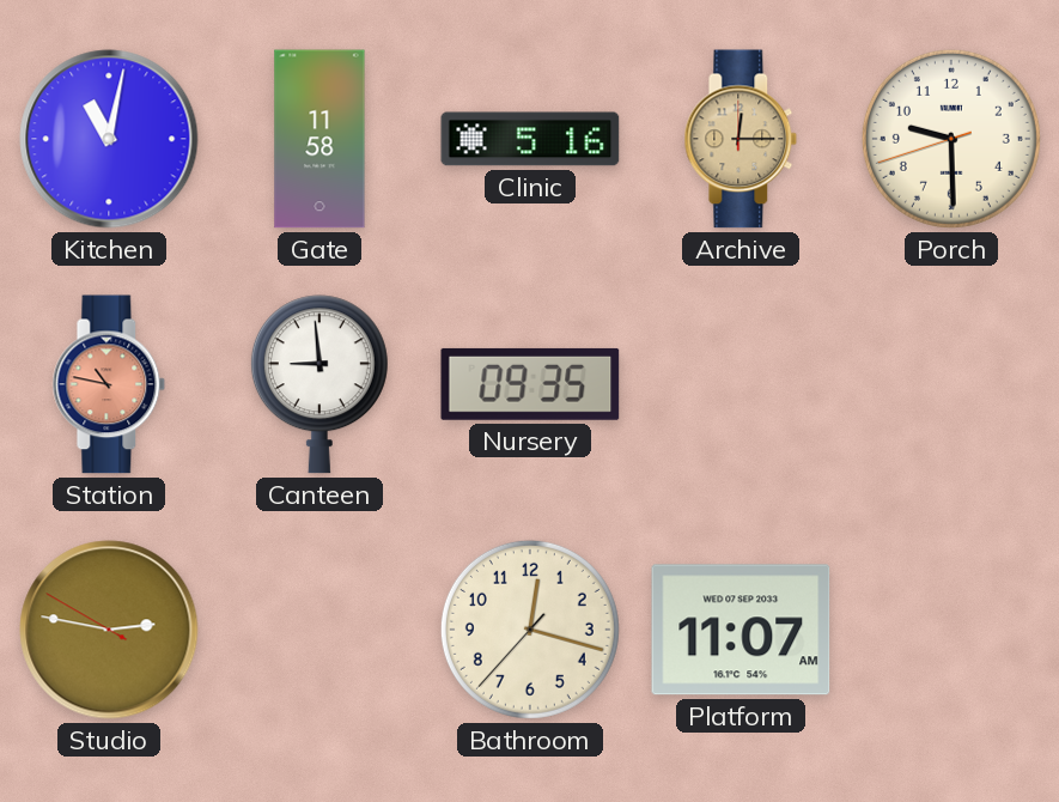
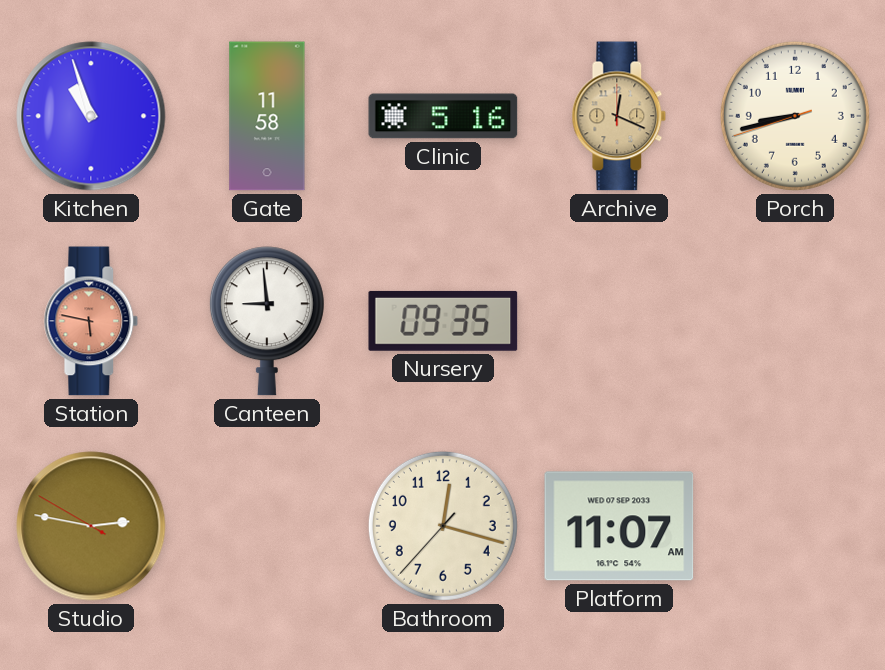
Kitchen: 11:02 -> 10:57
Archive: 12:15 -> 12:19
Porch: 9:29 -> 8:42
Station: 10:47 -> 5:47
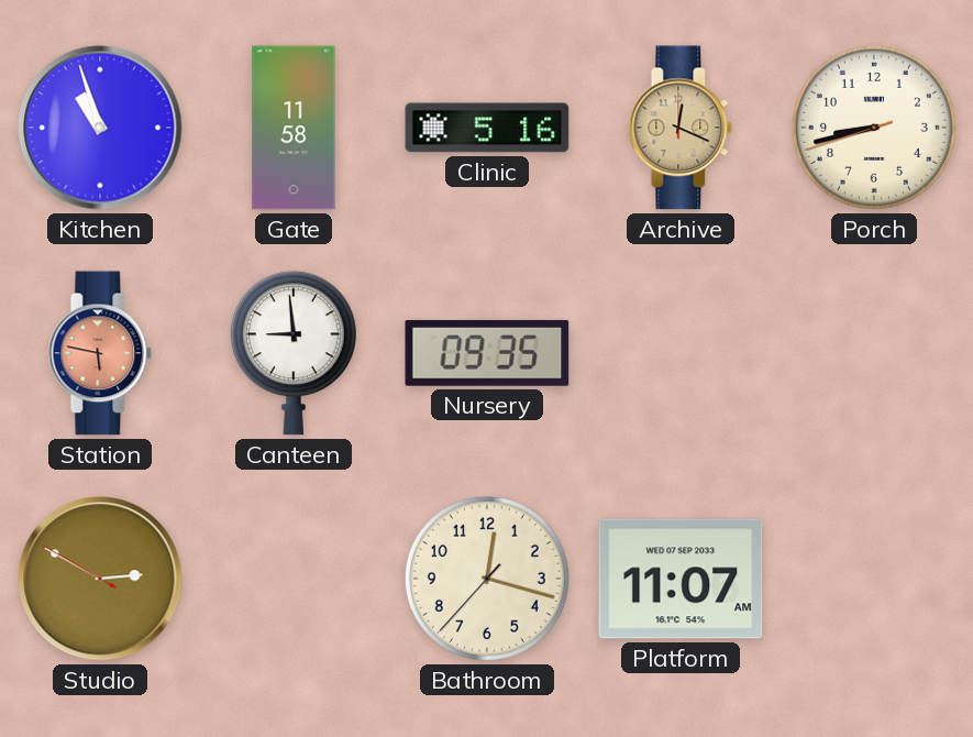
Studio: 2:46 -> 2:49
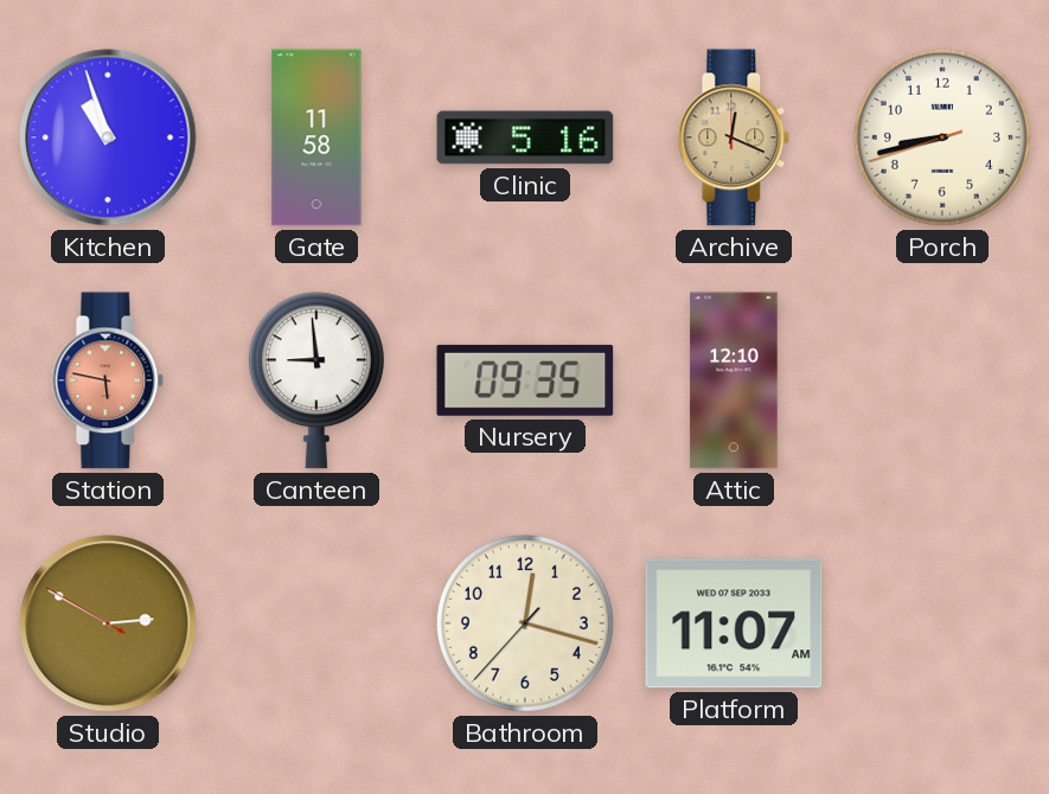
Attic: none -> 12:10
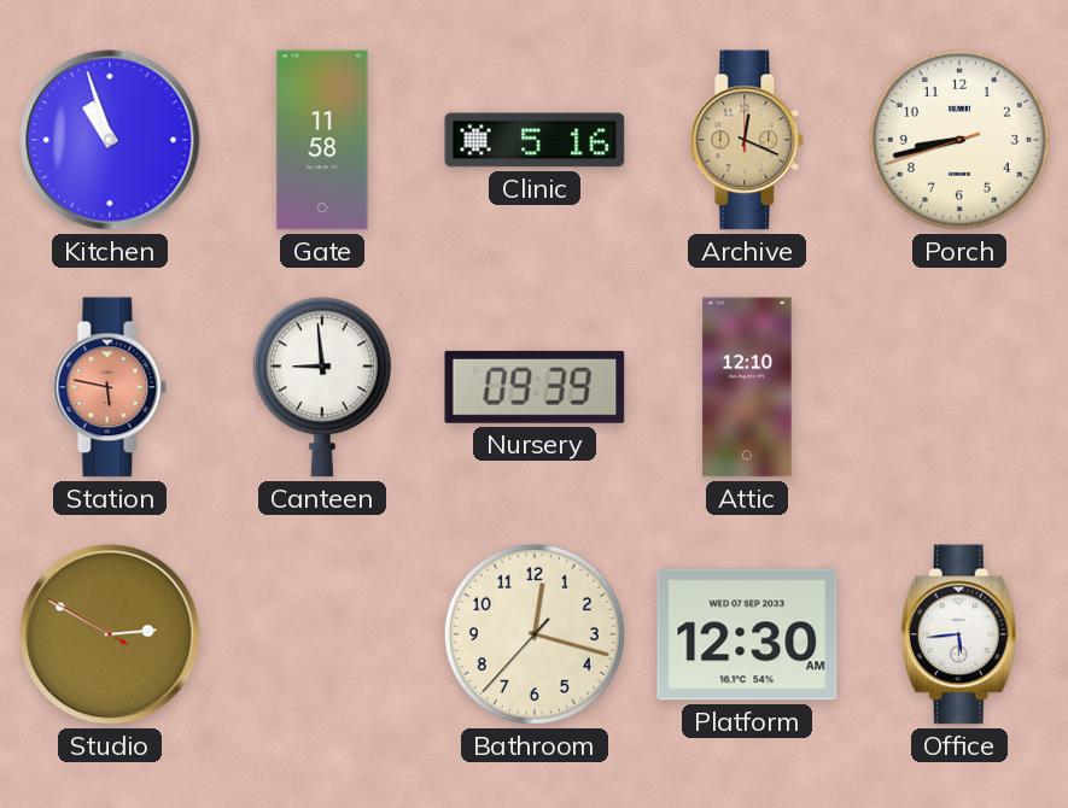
Nursery: 09:35 -> 09:39
Platform: 11:07 -> 12:30
Office: none -> 5:44
